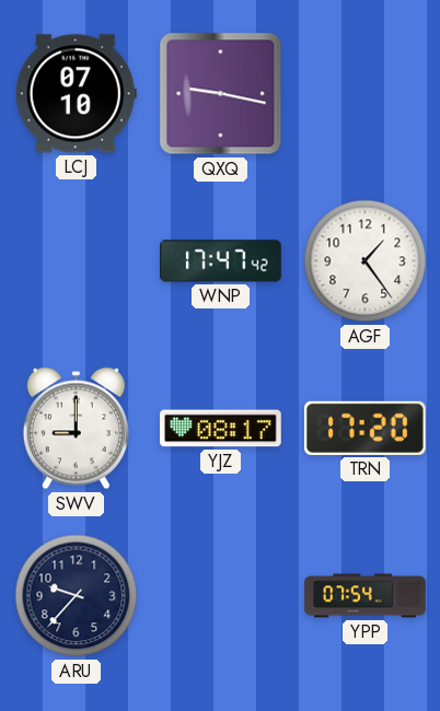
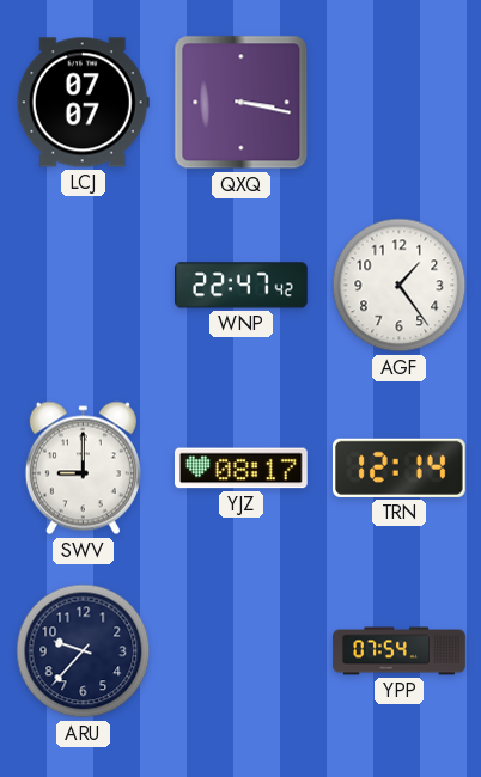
LCJ: 07:10 -> 07:07
QXQ: 9:17 -> 3:17
WNP: 17:47 -> 22:47
TRN: 17:20 -> 12:14
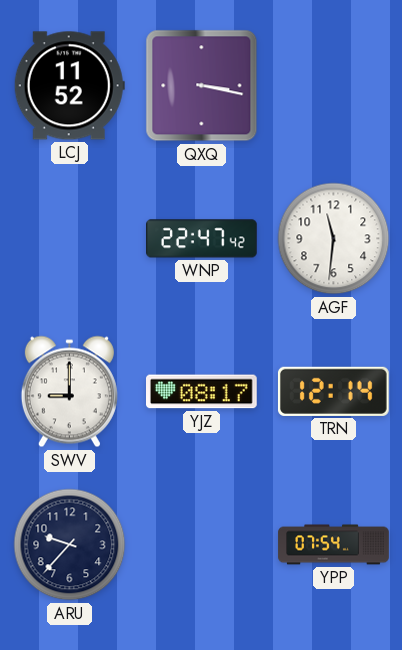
LCJ: 07:07 -> 11:52
AGF: 1:24 -> 11:31
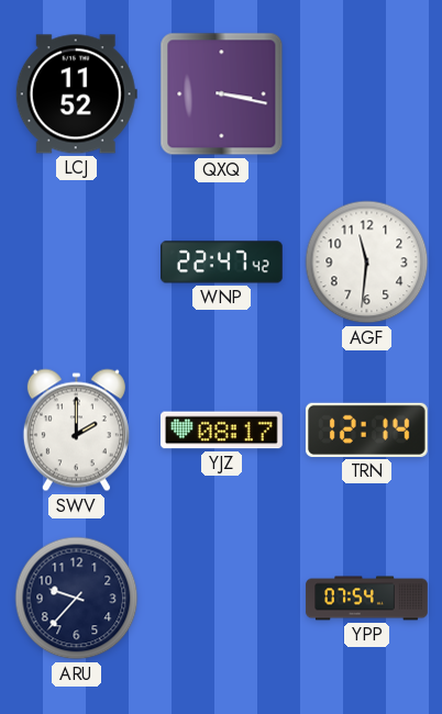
SWV: 9:00 -> 2:00
